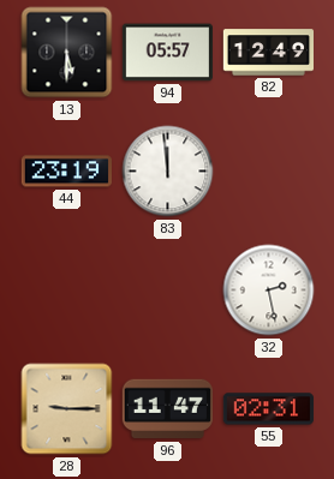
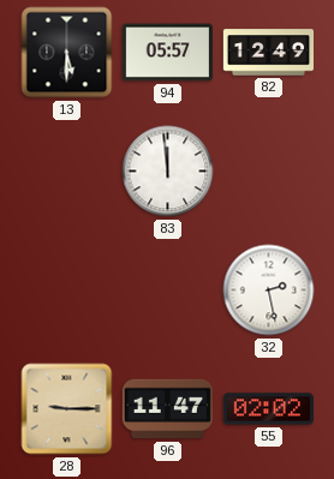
44: 23:19 -> none
55: 02:31 -> 02:02
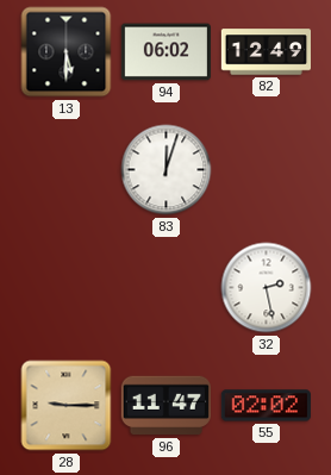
94: 05:57 -> 06:02
83: 11:59 -> 12:03
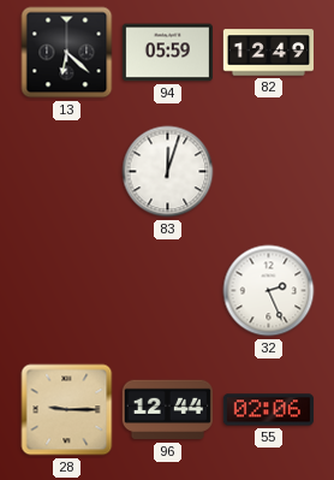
13: 5:30 -> 6:22
94: 06:02 -> 05:59
32: 2:28 -> 2:26
96: 11:47 -> 12:44
55: 02:02 -> 02:06
